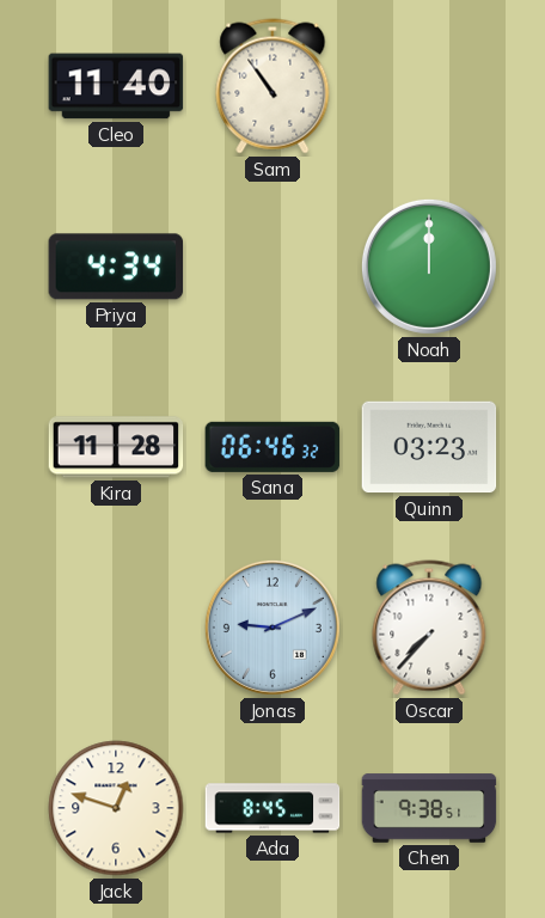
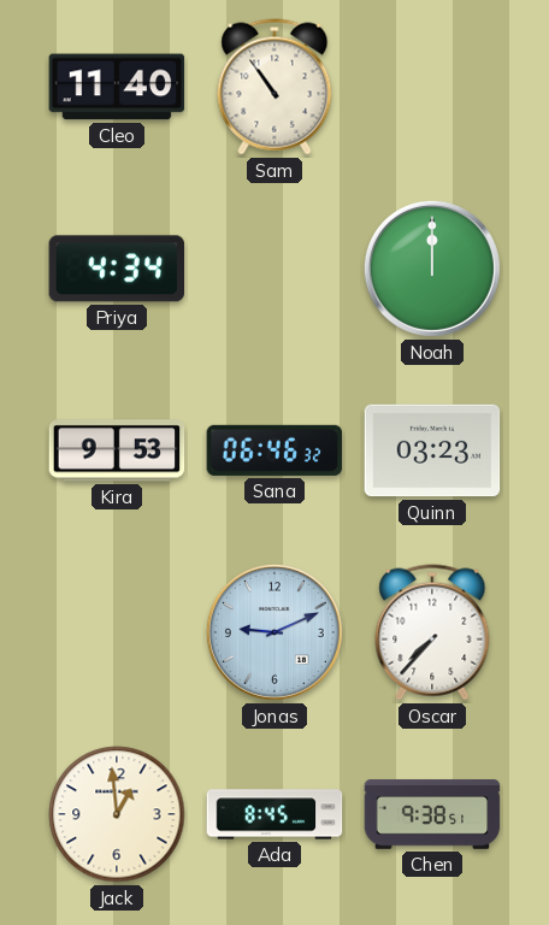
Kira: 11:28 -> 9:53
Jack: 12:48 -> 12:59
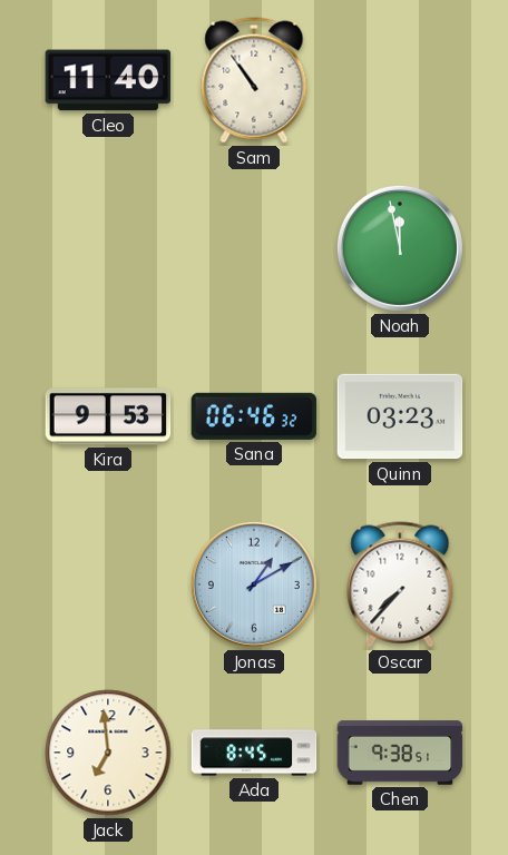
Priya: 4:34 -> none
Noah: 12:00 -> 11:58
Jonas: 9:11 -> 1:10
Jack: 12:59 -> 6:59
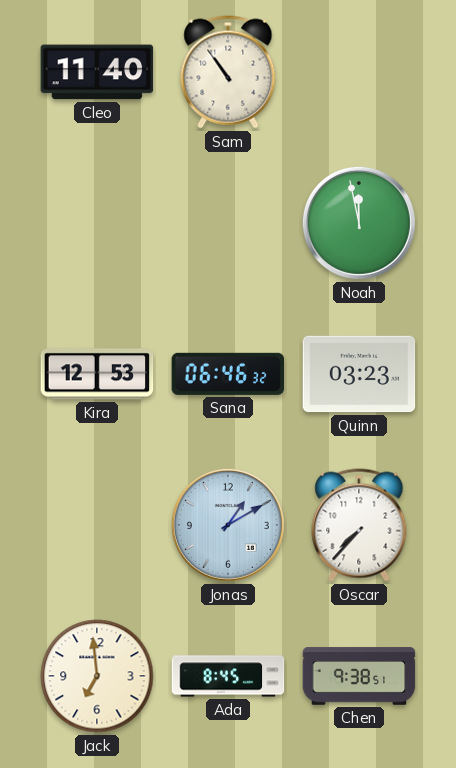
Kira: 9:53 -> 12:53
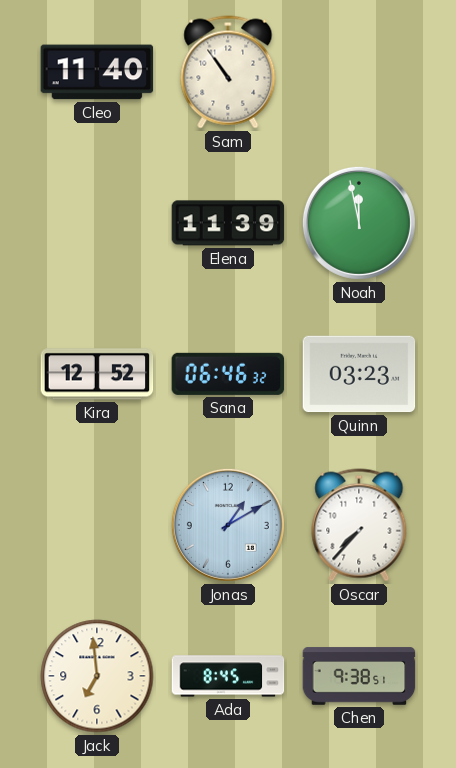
Elena: none -> 11:39
Kira: 12:53 -> 12:52
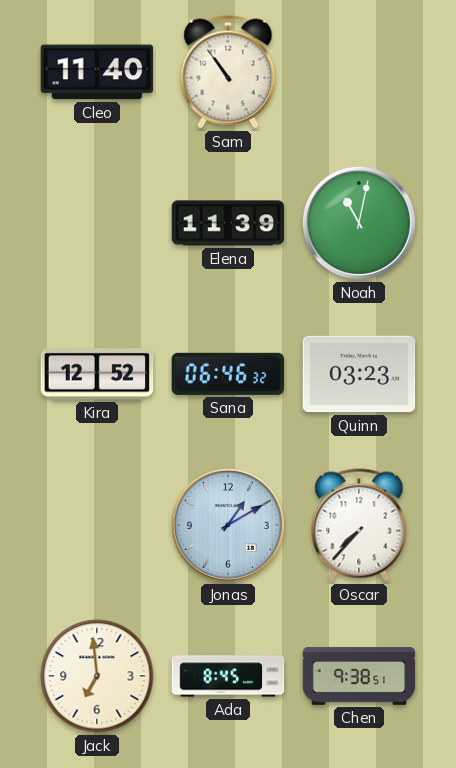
Noah: 11:58 -> 11:02
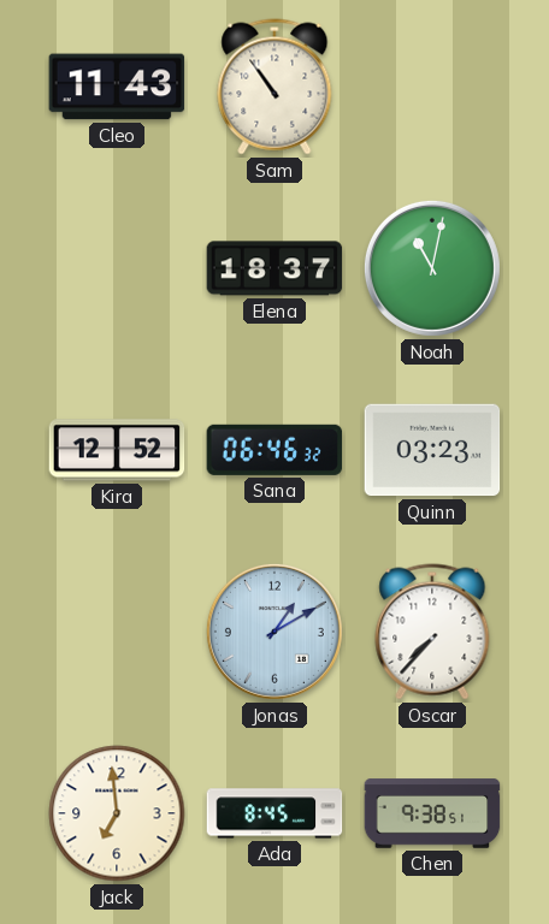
Cleo: 11:40 -> 11:43
Elena: 11:39 -> 18:37
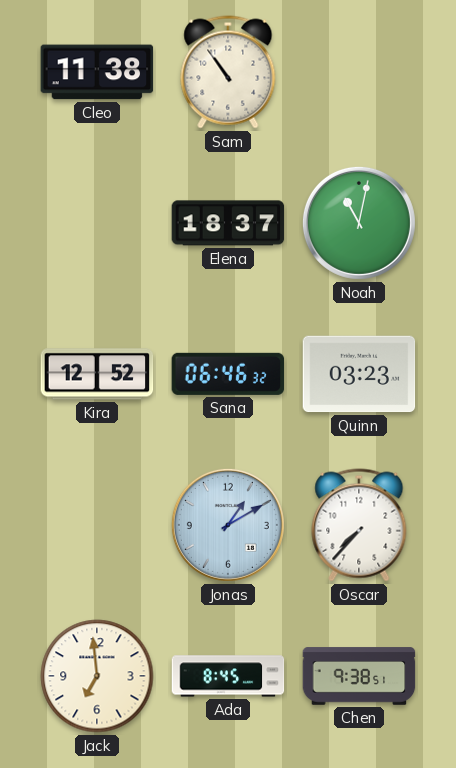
Cleo: 11:43 -> 11:38
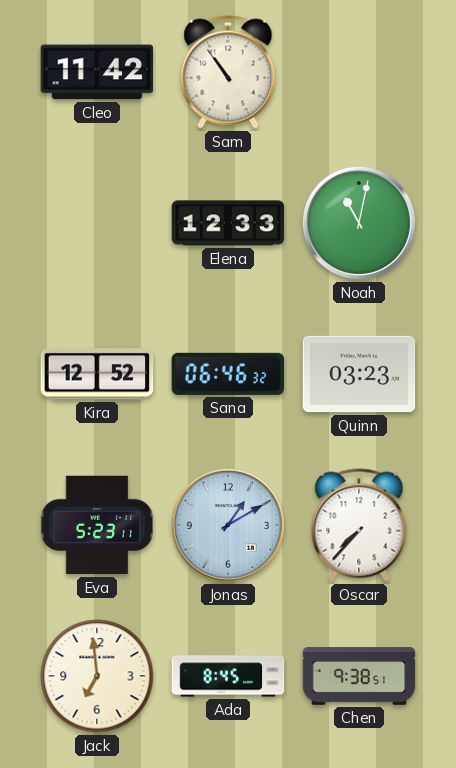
Cleo: 11:38 -> 11:42
Elena: 18:37 -> 12:33
Eva: none -> 5:23
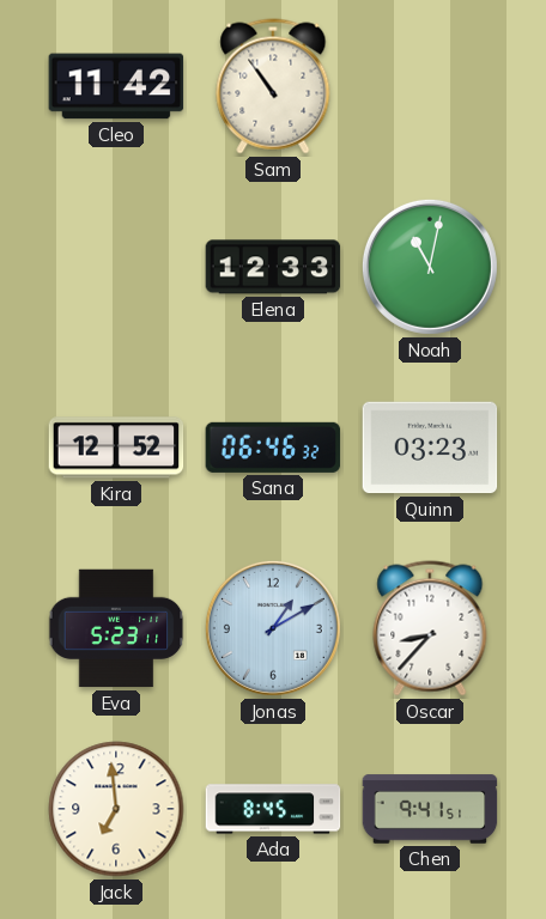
Oscar: 7:37 -> 8:37
Chen: 9:38 -> 9:41
